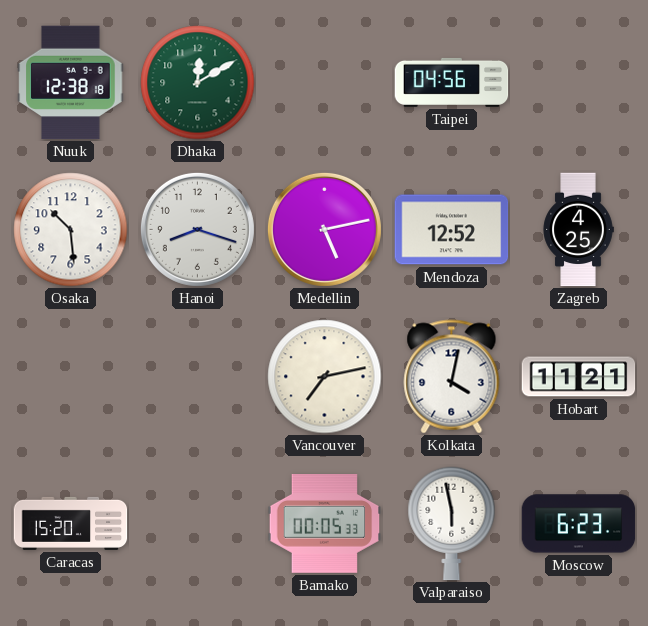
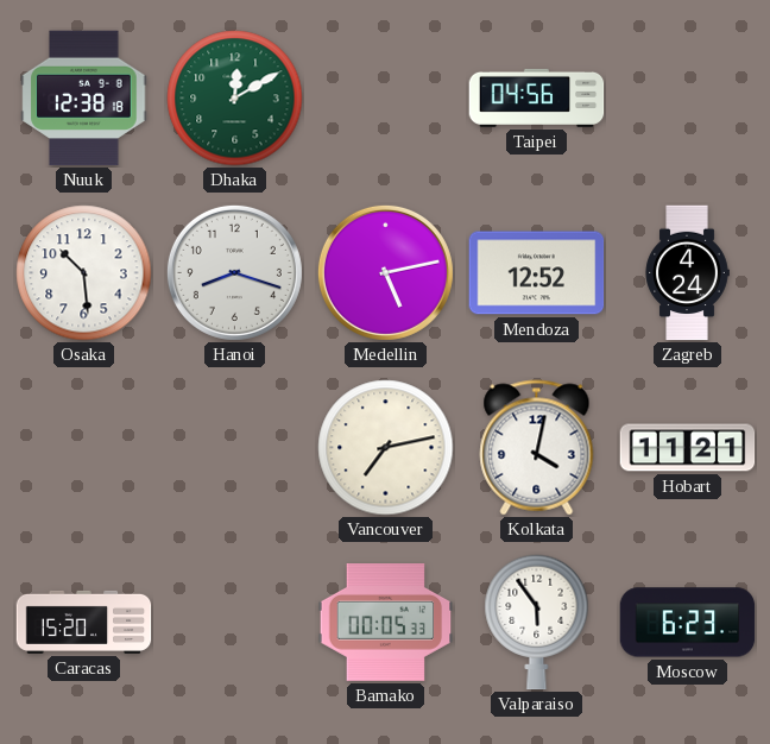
Zagreb: 4:25 -> 4:24
Valparaiso: 5:58 -> 5:54
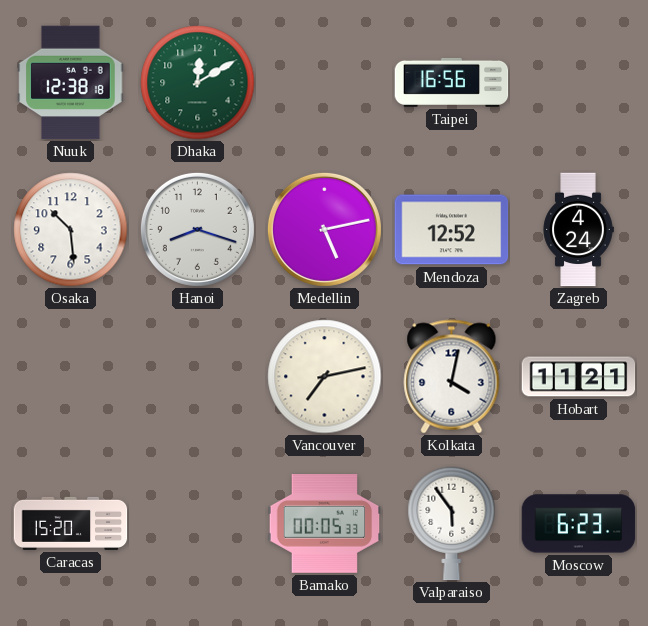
Taipei: 04:56 -> 16:56
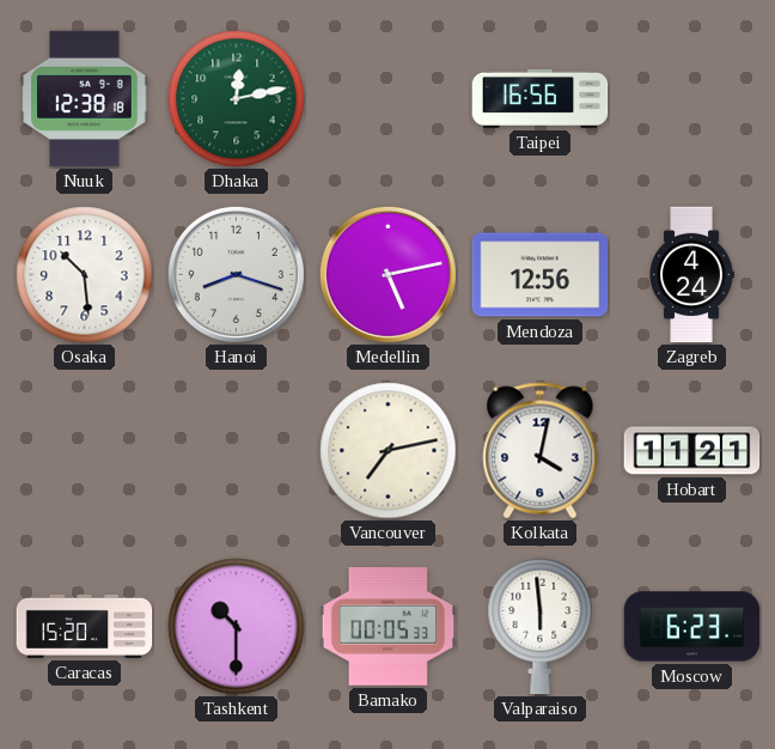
Dhaka: 12:10 -> 12:13
Mendoza: 12:52 -> 12:56
Tashkent: none -> 10:30
Valparaiso: 5:54 -> 5:59
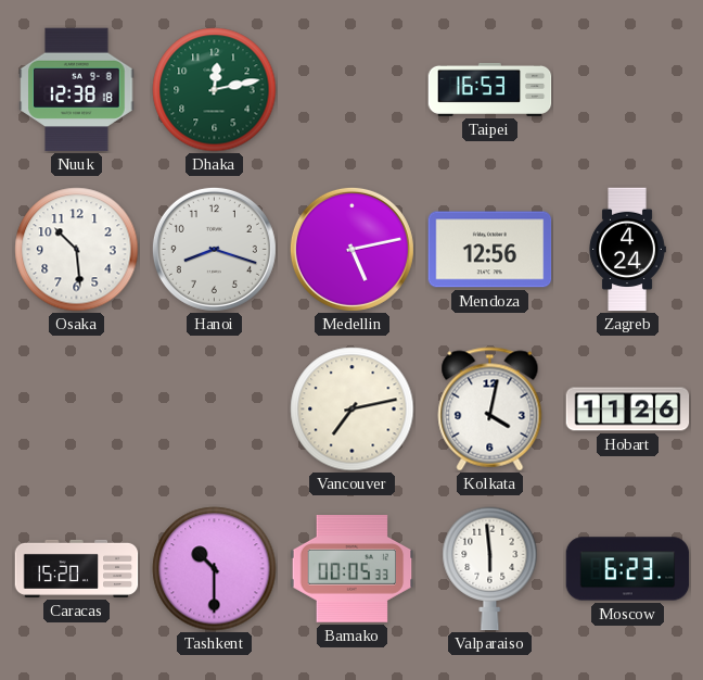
Taipei: 16:56 -> 16:53
Hobart: 11:21 -> 11:26
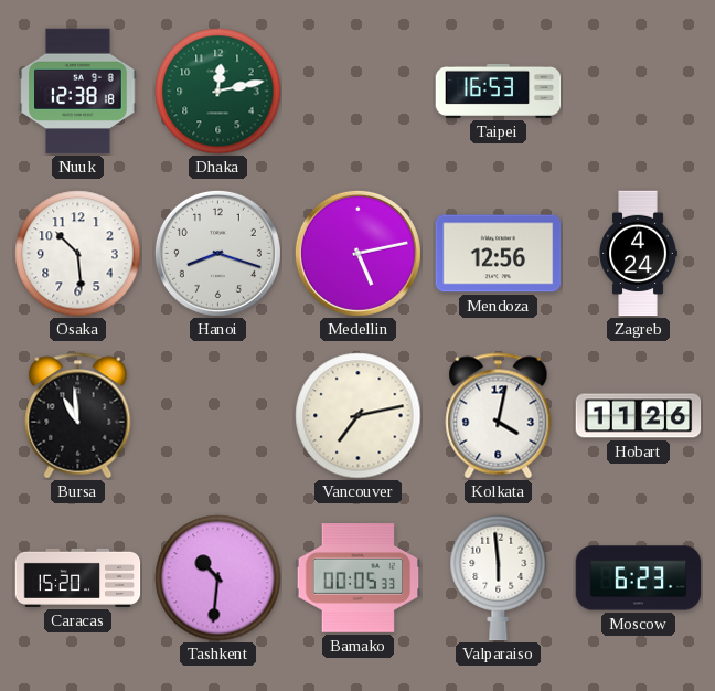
Bursa: none -> 10:59
Tashkent: 10:30 -> 10:31
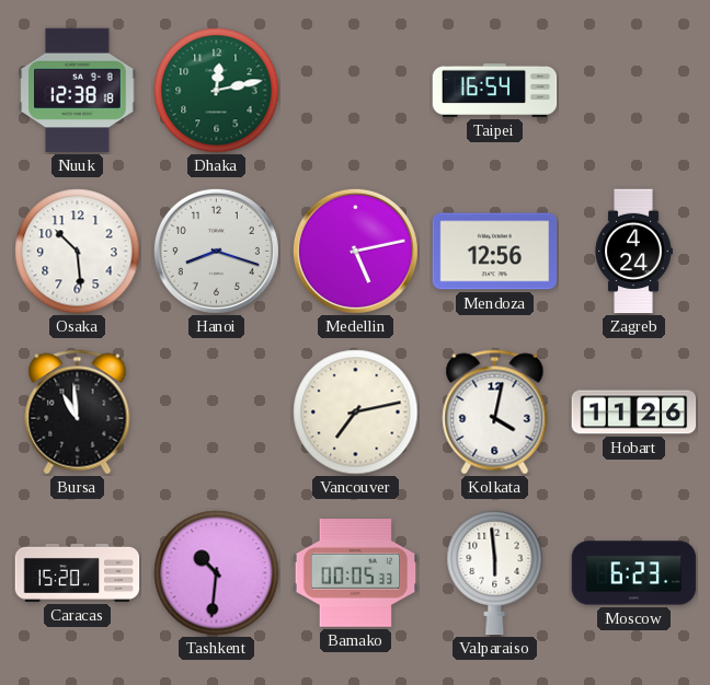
Taipei: 16:53 -> 16:54
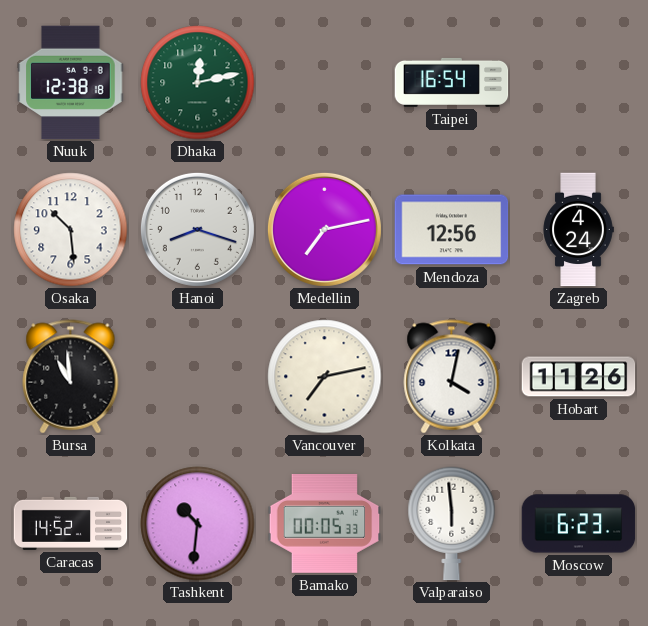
Medellin: 5:13 -> 7:13
Caracas: 15:20 -> 14:52
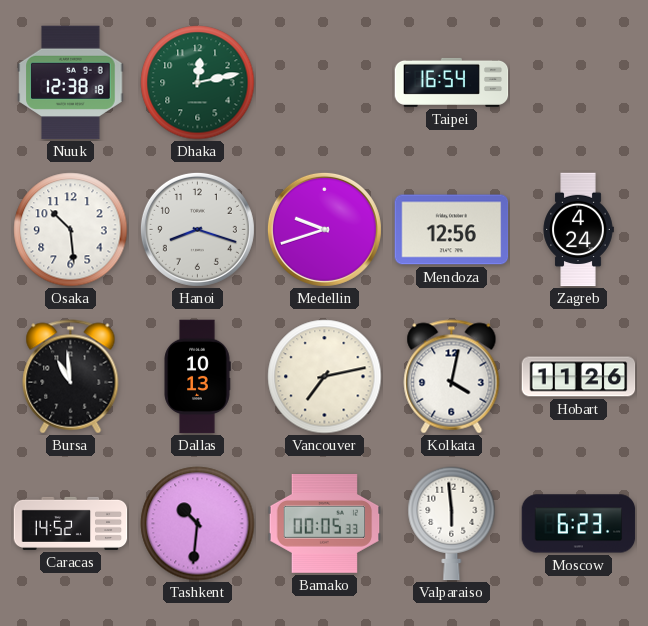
Medellin: 7:13 -> 9:42
Dallas: none -> 10:13
